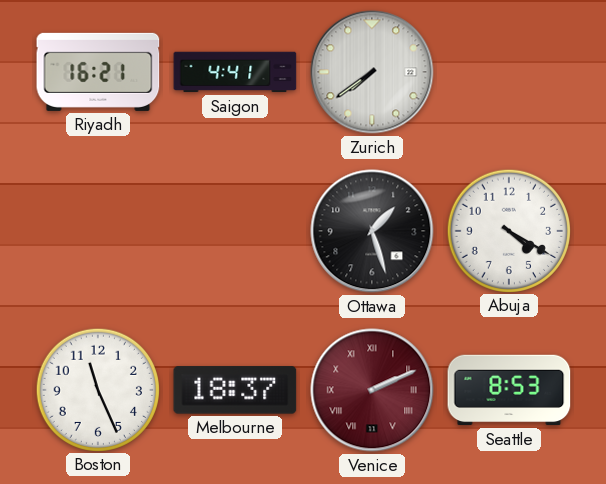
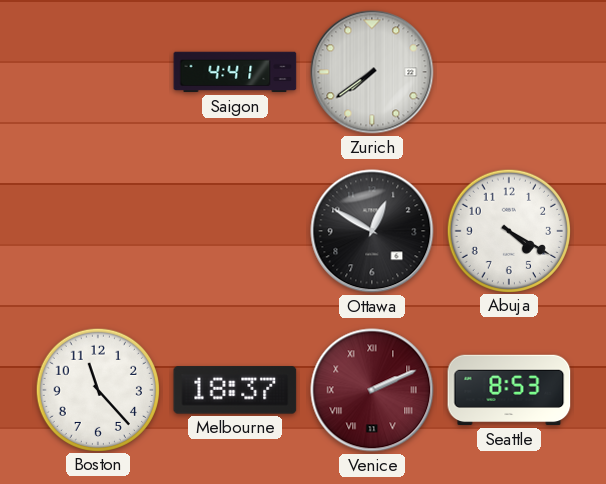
Riyadh: 16:21 -> none
Ottawa: 1:27 -> 12:50
Boston: 11:26 -> 11:23
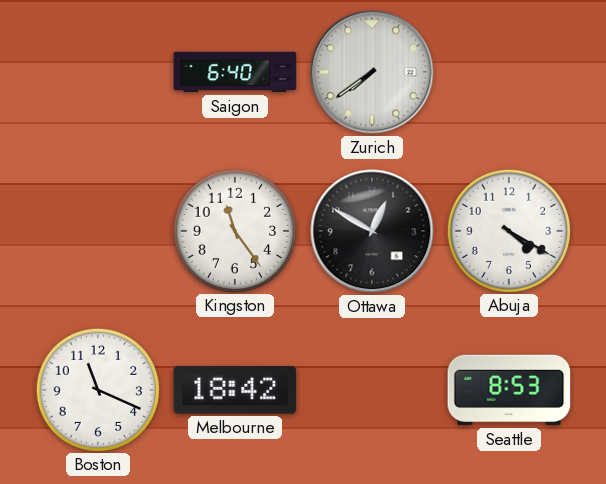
Saigon: 4:41 -> 6:40
Kingston: none -> 11:24
Boston: 11:23 -> 11:19
Melbourne: 18:37 -> 18:42
Venice: 2:11 -> none
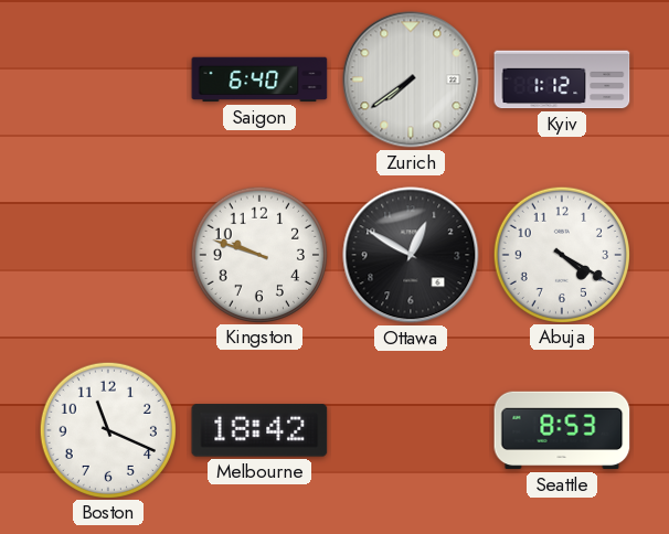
Kyiv: none -> 1:12
Kingston: 11:24 -> 9:48
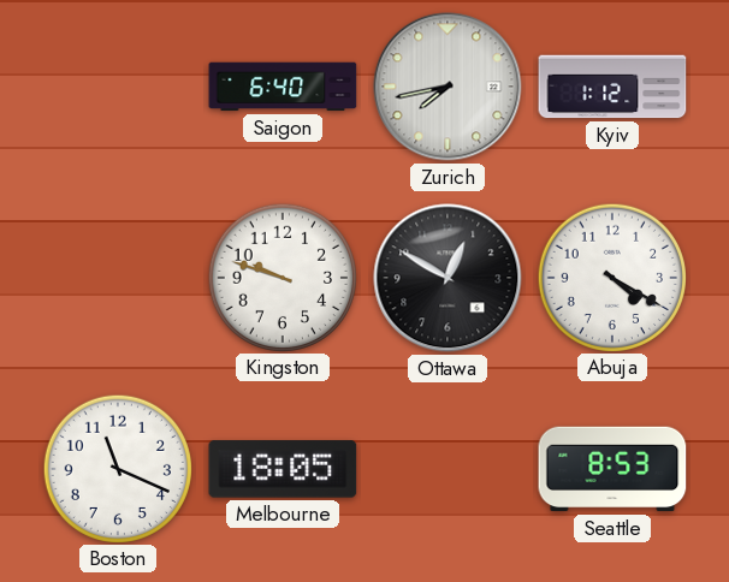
Zurich: 7:39 -> 7:43
Melbourne: 18:42 -> 18:05
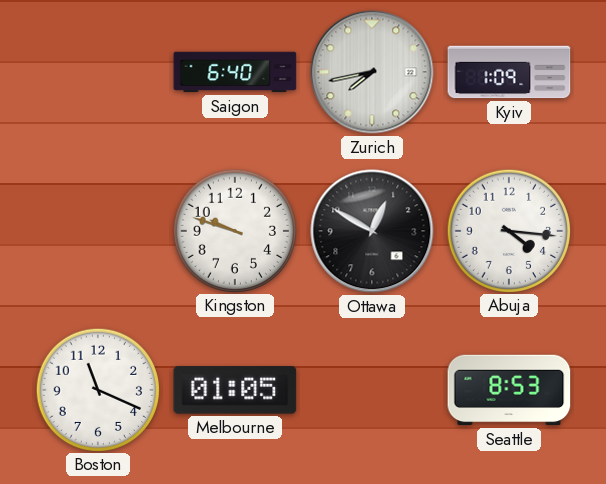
Kyiv: 1:12 -> 1:09
Abuja: 4:20 -> 4:16
Melbourne: 18:05 -> 01:05
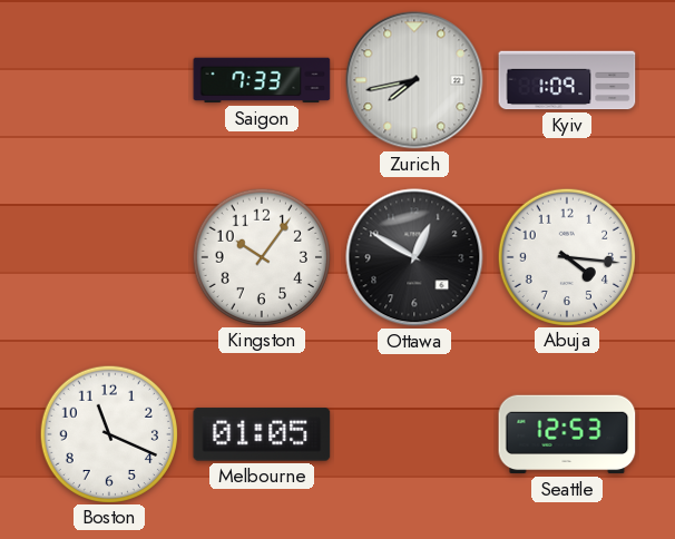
Saigon: 6:40 -> 7:33
Kingston: 9:48 -> 10:06
Seattle: 8:53 -> 12:53
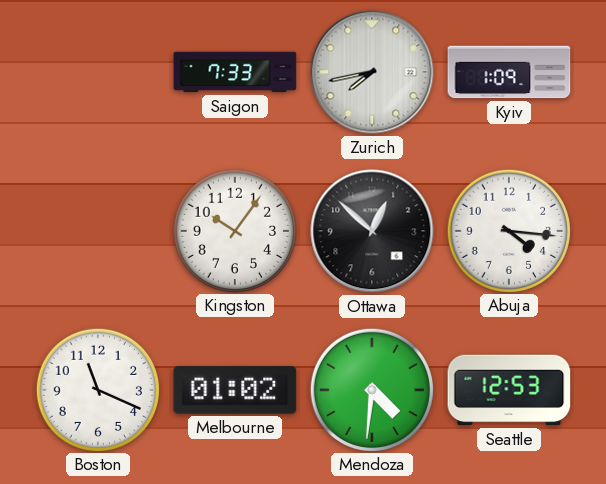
Ottawa: 12:50 -> 12:52
Melbourne: 01:05 -> 01:02
Mendoza: none -> 4:31
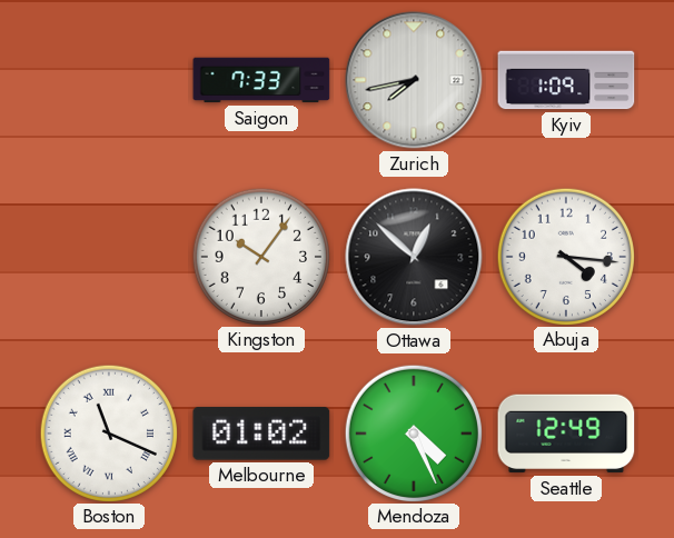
Boston numerals: Arabic -> Roman
Mendoza: 4:31 -> 4:26
Seattle: 12:53 -> 12:49
